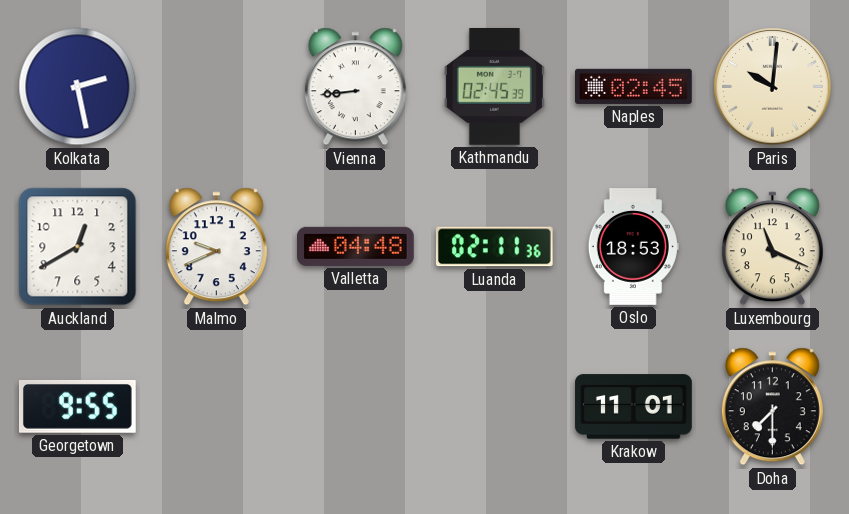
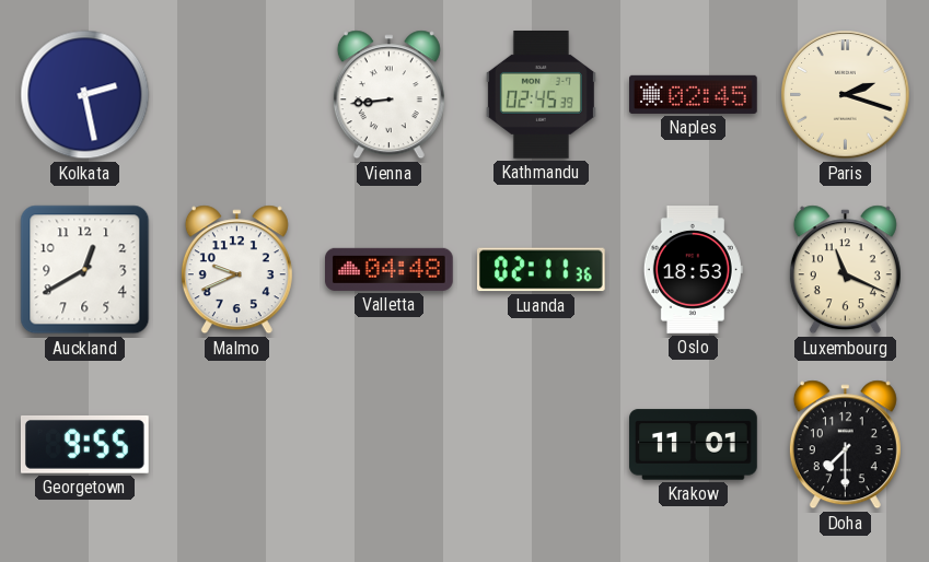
Paris: 10:01 -> 2:18
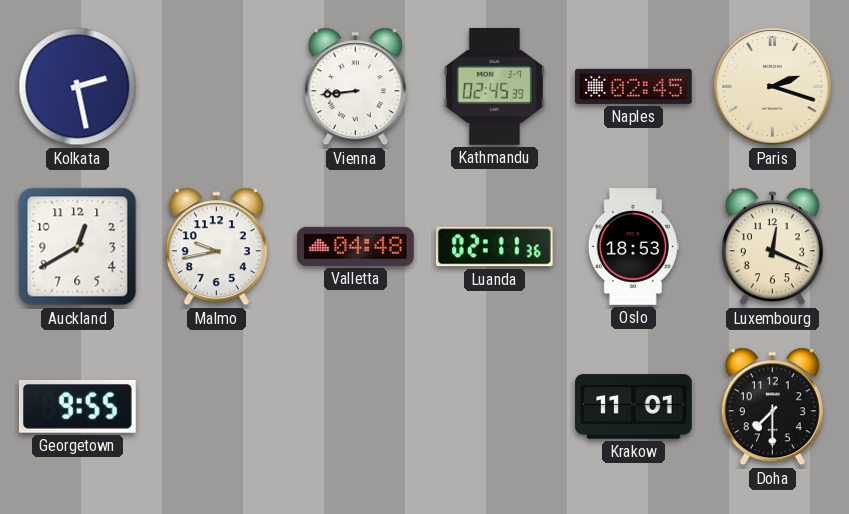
Malmo: 9:41 -> 9:43
Luxembourg: 11:19 -> 12:19
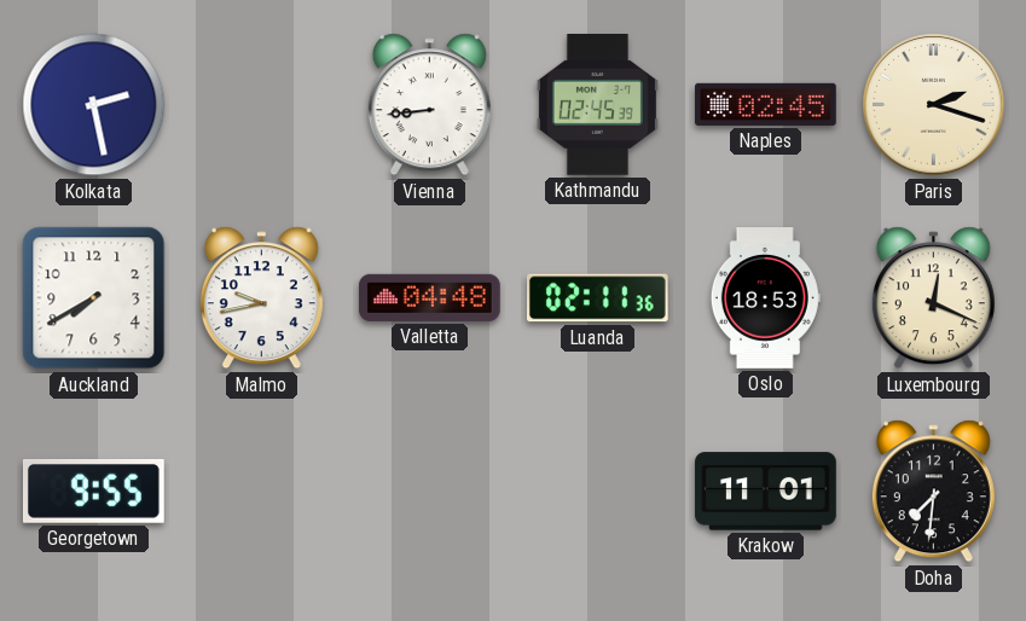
Auckland: 12:40 -> 7:40
Doha: 7:30 -> 7:31
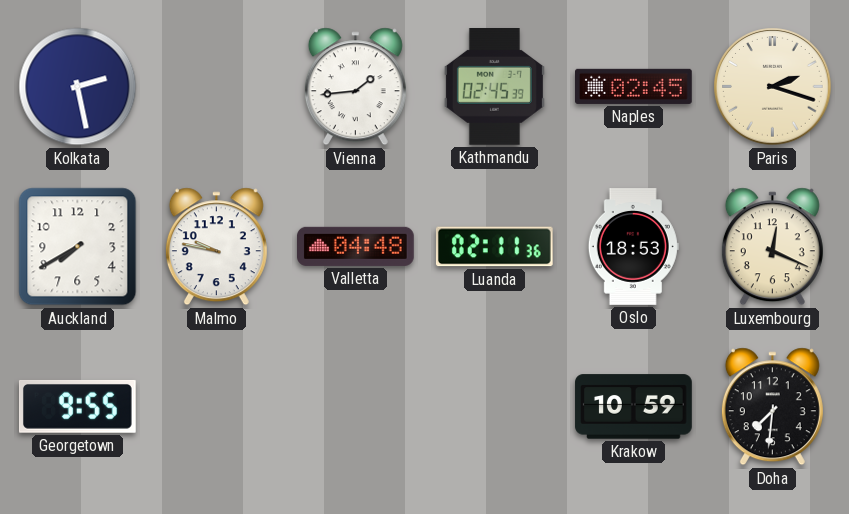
Vienna: 8:44 -> 1:44
Malmo: 9:43 -> 9:47
Krakow: 11:01 -> 10:59
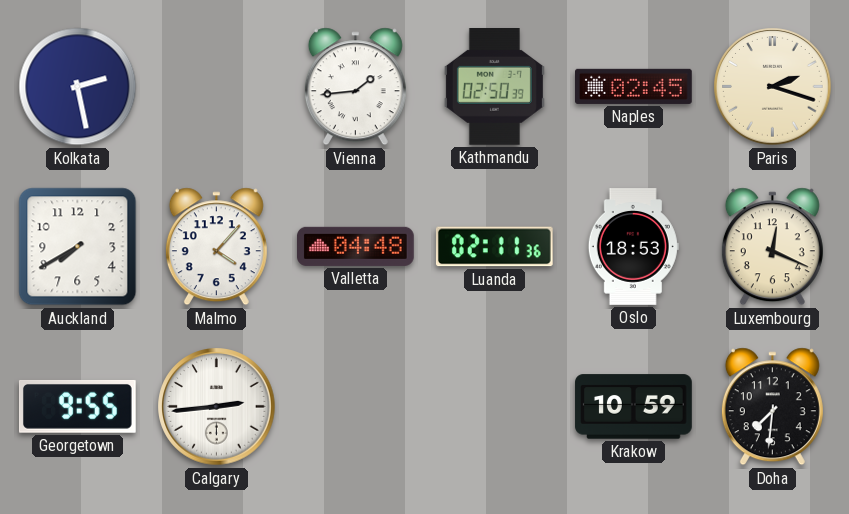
Kathmandu: 02:45 -> 02:50
Malmo: 9:47 -> 4:07
Calgary: none -> 2:44
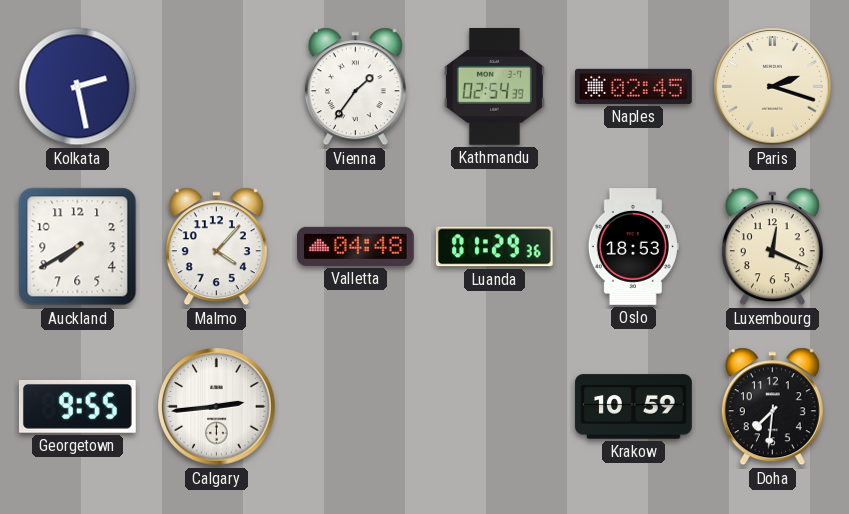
Vienna: 1:44 -> 1:36
Kathmandu: 02:50 -> 02:54
Luanda: 02:11 -> 01:29
